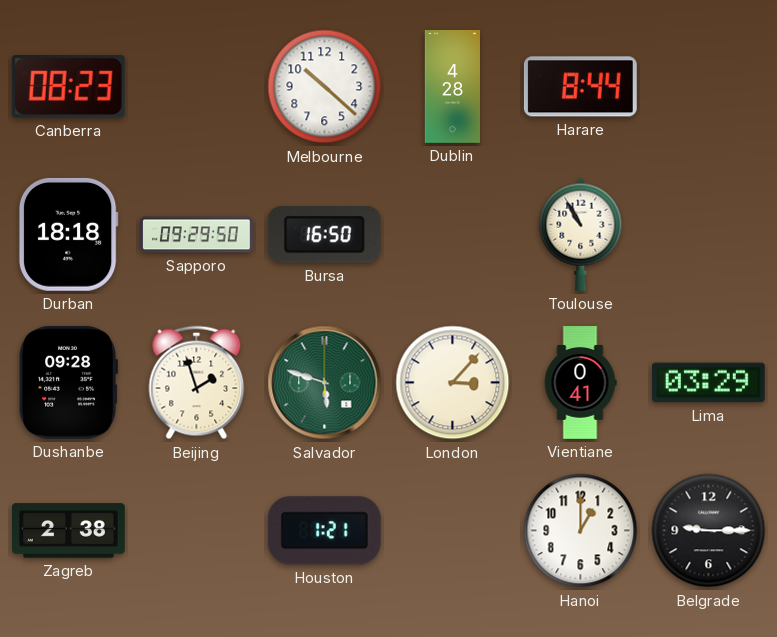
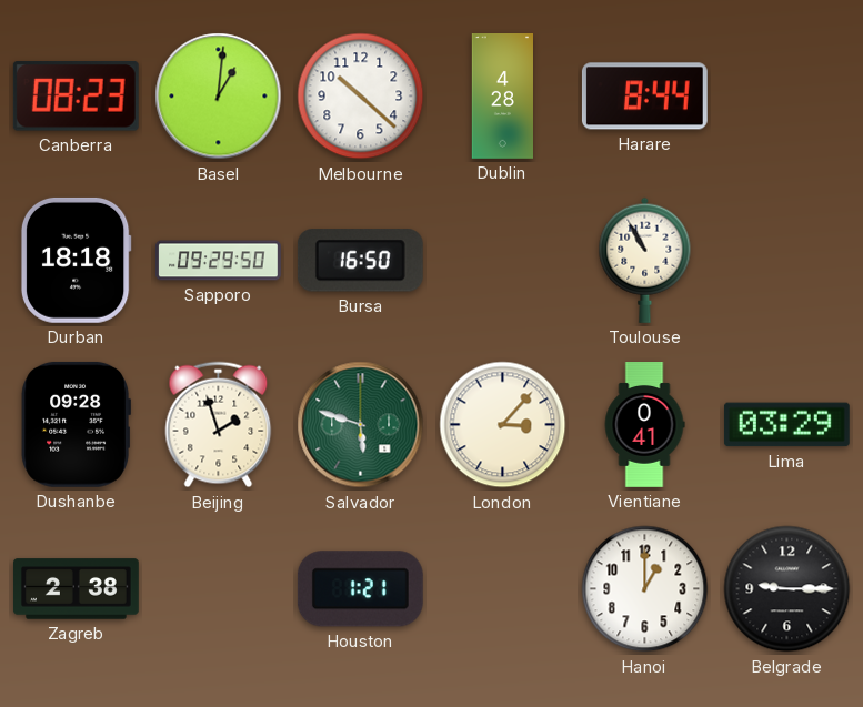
Basel: none -> 1:01
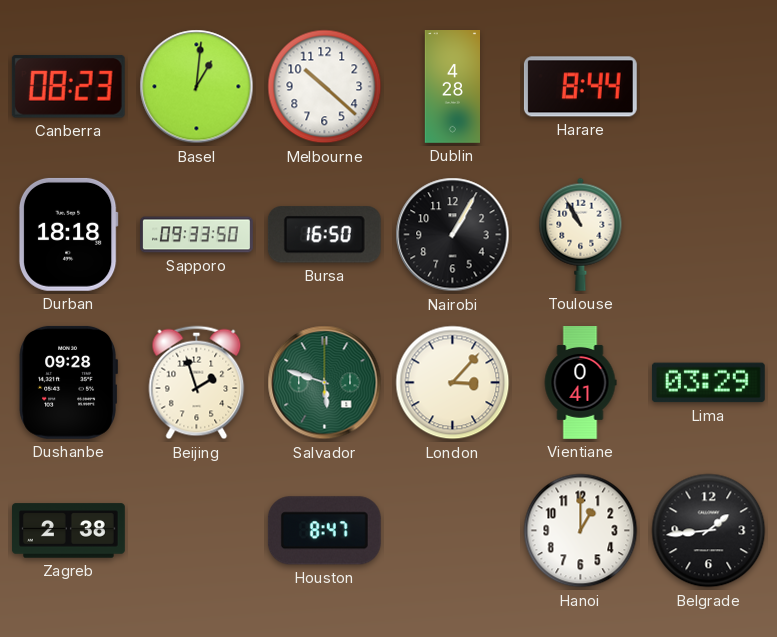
Sapporo: 09:29 -> 09:33
Nairobi: none -> 1:05
Houston: 1:21 -> 8:47
Belgrade: 9:15 -> 1:44
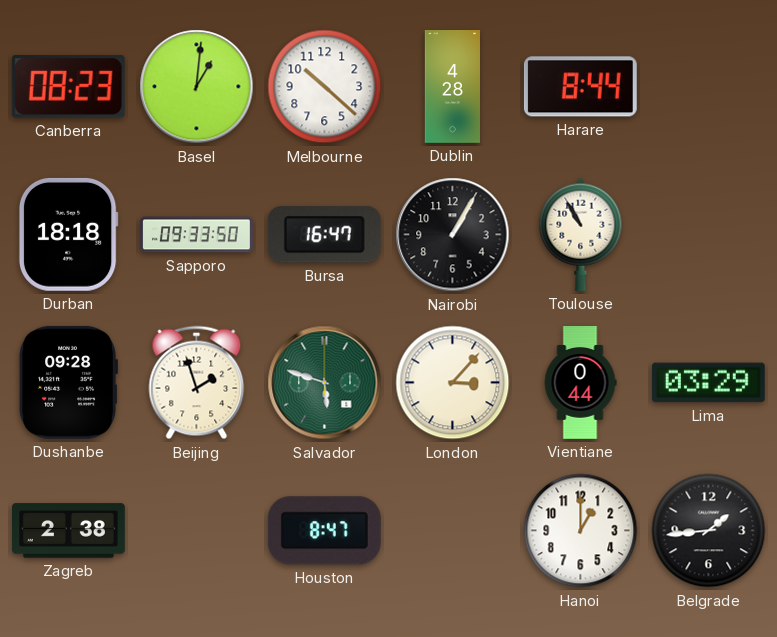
Bursa: 16:50 -> 16:47
Vientiane: 0:41 -> 0:44
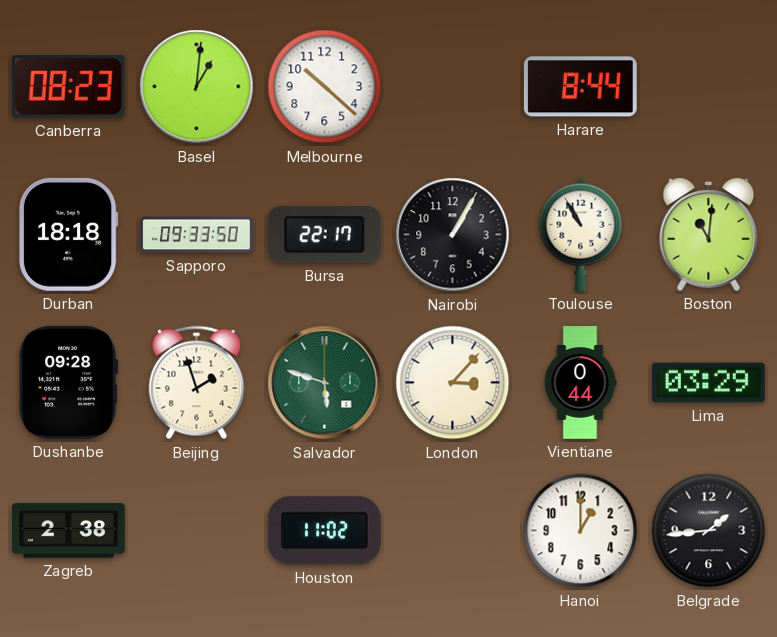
Dublin: 4:28 -> none
Bursa: 16:47 -> 22:17
Boston: none -> 11:01
Houston: 8:47 -> 11:02
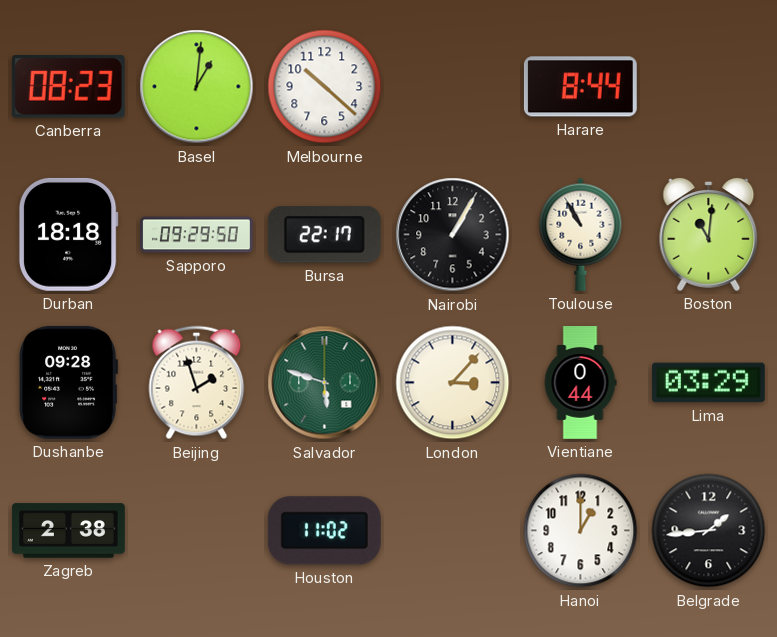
Sapporo: 09:33 -> 09:29
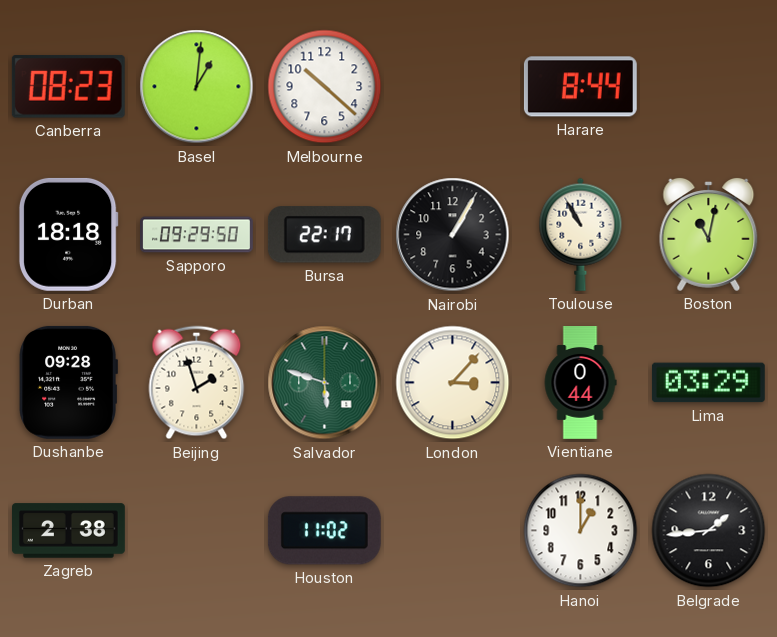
Boston: 11:01 -> 11:02
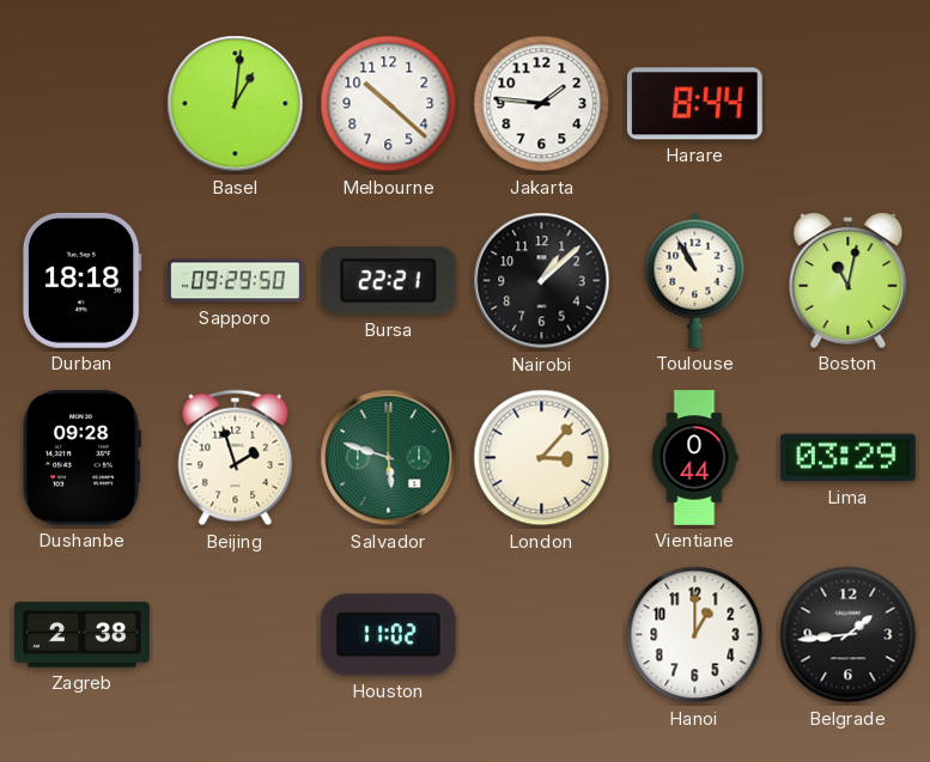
Canberra: 08:23 -> none
Jakarta: none -> 1:46
Bursa: 22:17 -> 22:21
Nairobi: 1:05 -> 1:08
